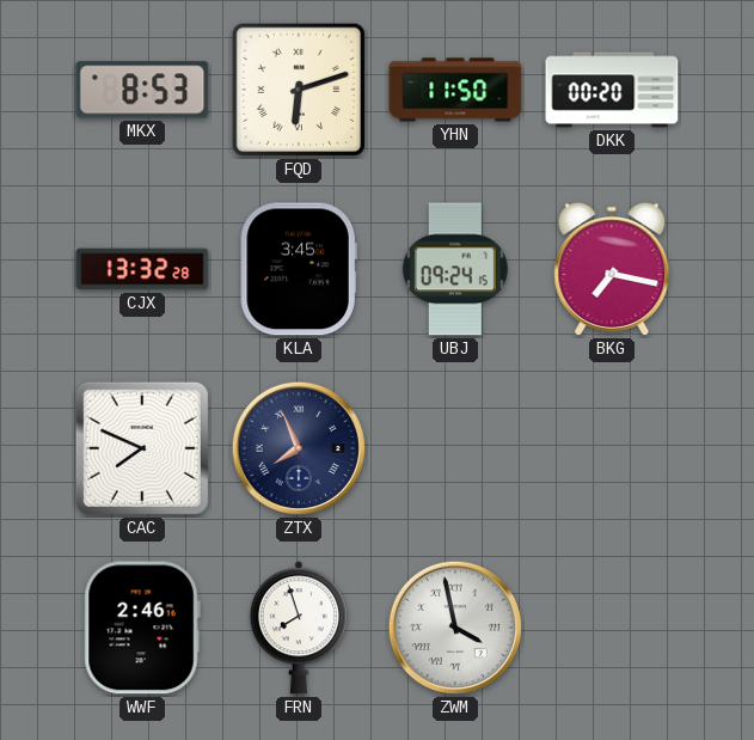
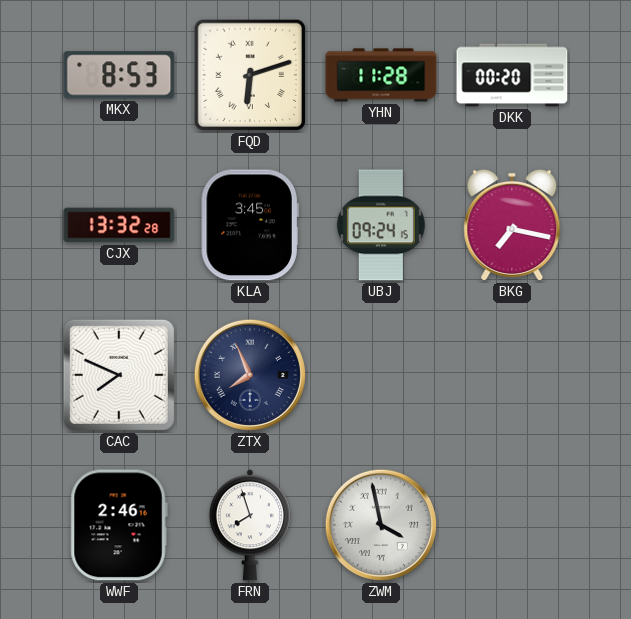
YHN: 11:50 -> 11:28
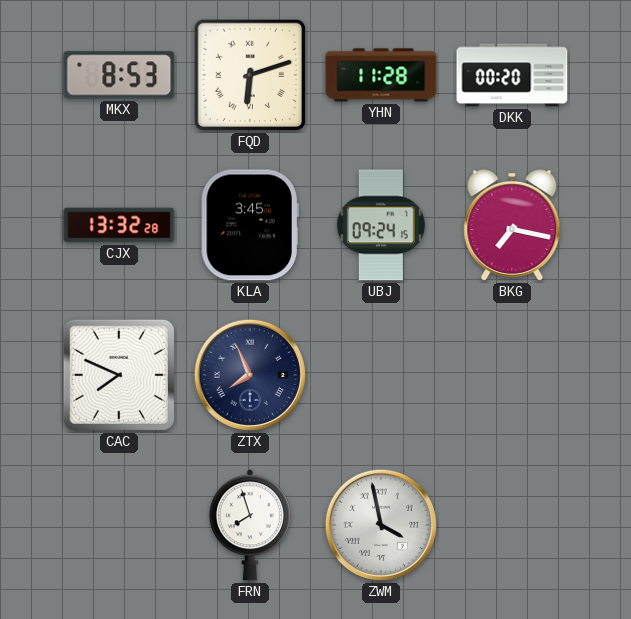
WWF: 2:46 -> none
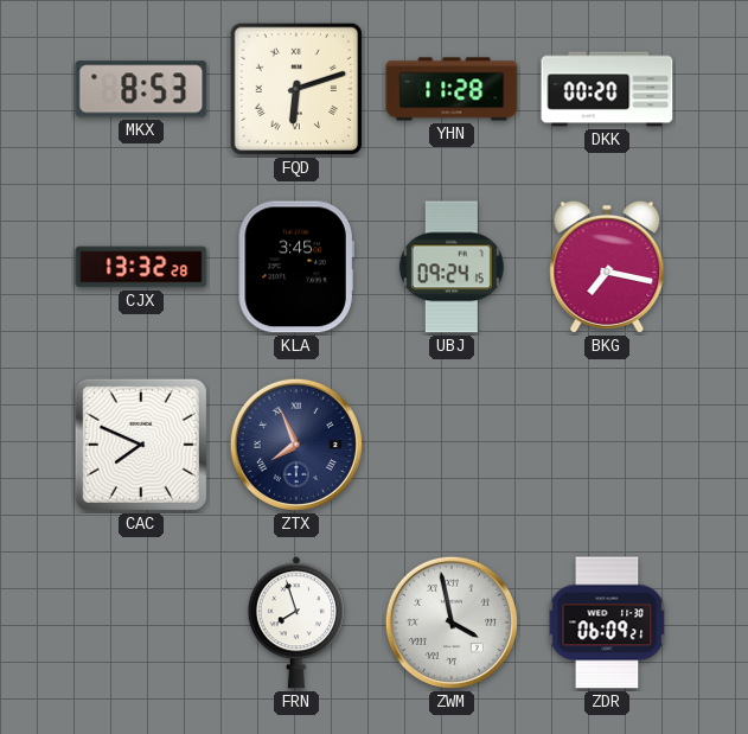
ZDR: none -> 06:09
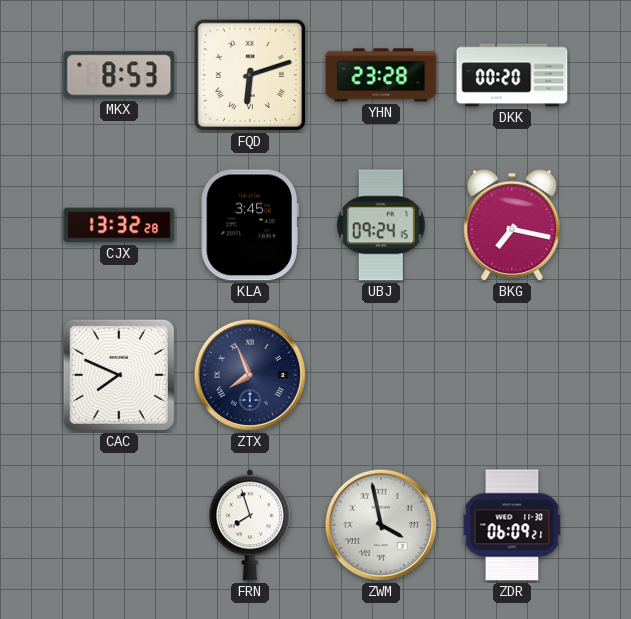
YHN: 11:28 -> 23:28
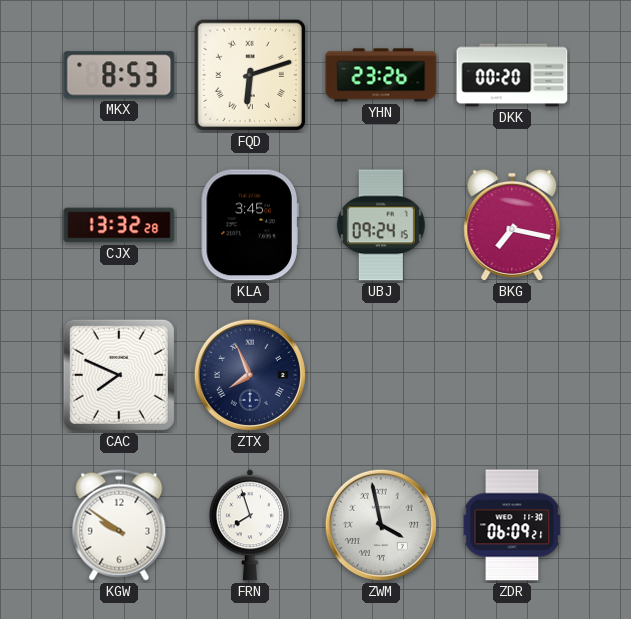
YHN: 23:28 -> 23:26
KGW: none -> 9:51
